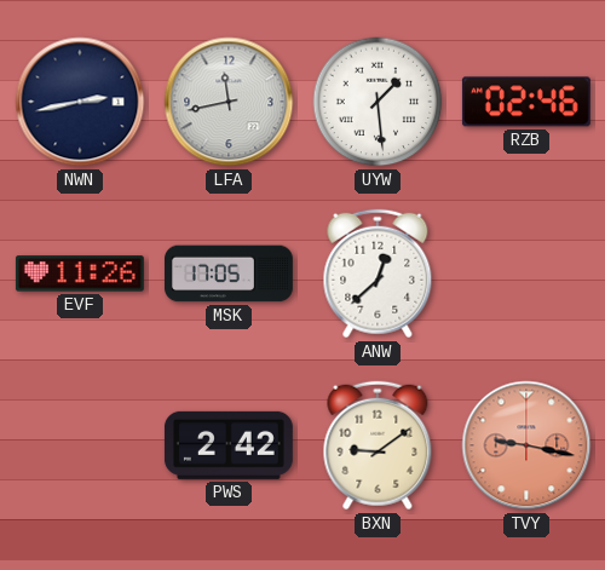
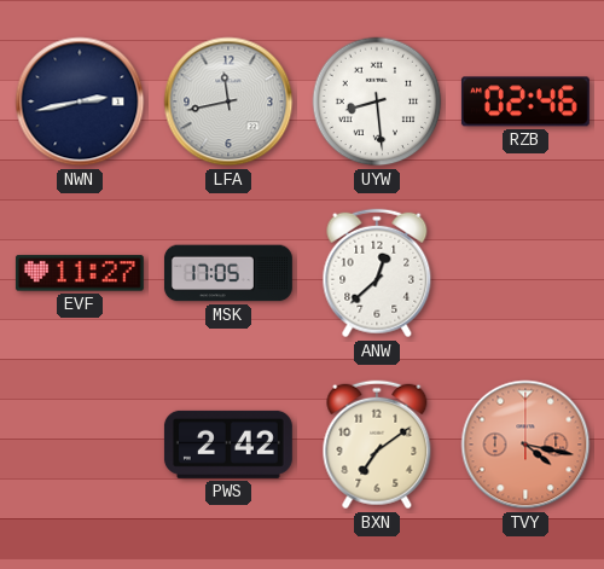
UYW: 1:29 -> 8:29
EVF: 11:26 -> 11:27
BXN: 9:09 -> 7:09
TVY: 9:17 -> 4:17
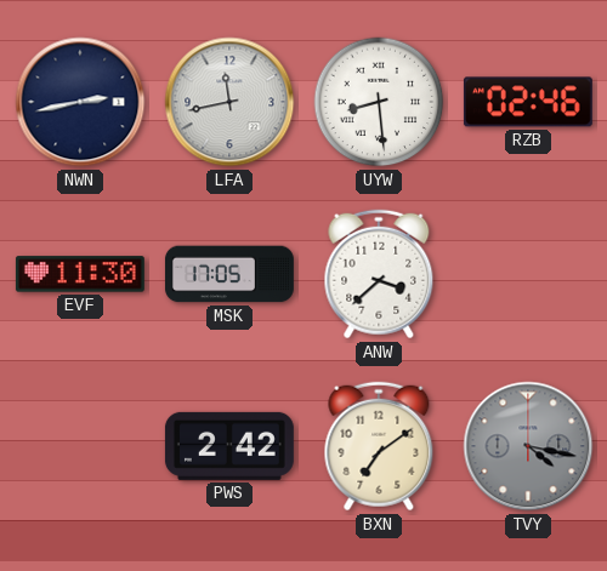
EVF: 11:27 -> 11:30
ANW: 12:38 -> 3:38
TVY dial: salmon -> grey
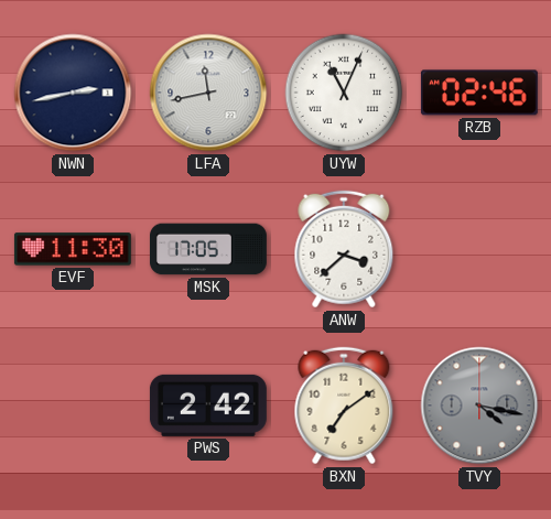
UYW: 8:29 -> 11:04
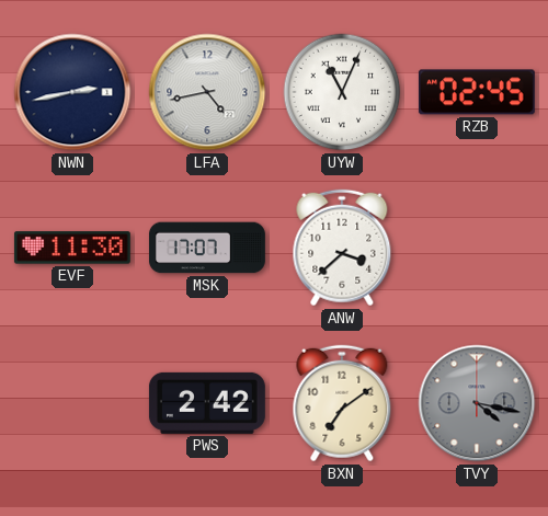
LFA: 11:43 -> 4:43
RZB: 02:46 -> 02:45
MSK: 17:05 -> 17:07
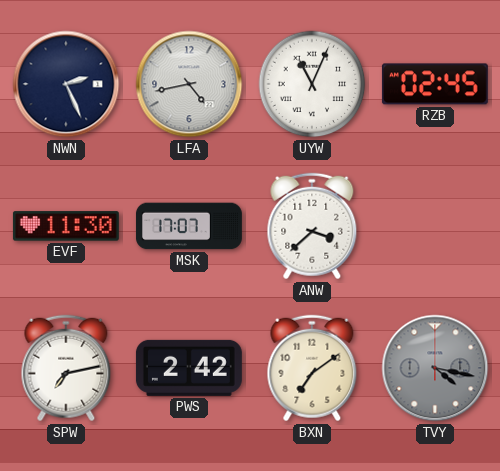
NWN: 2:43 -> 2:26
SPW: none -> 7:13
